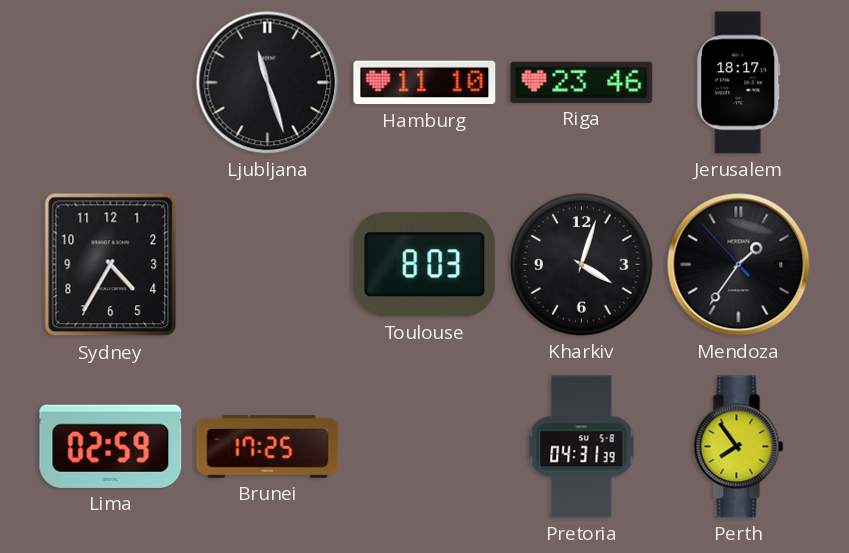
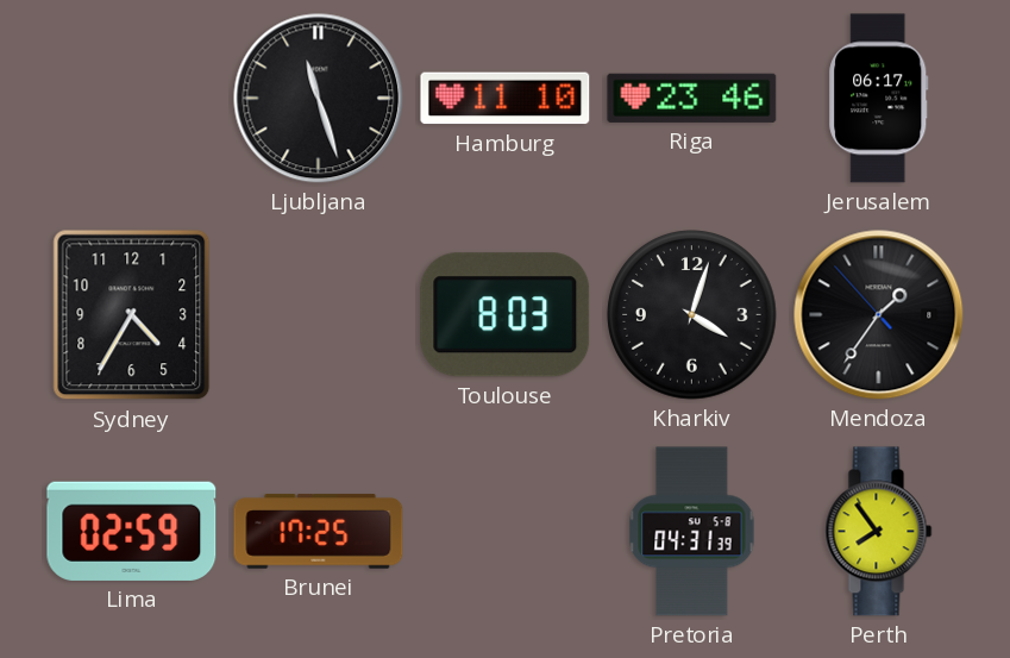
Jerusalem: 18:17 -> 06:17
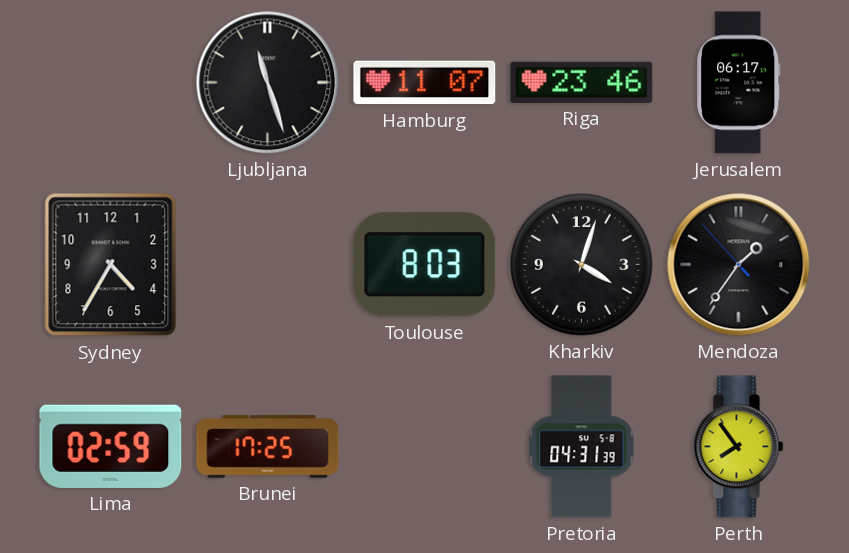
Hamburg: 11:10 -> 11:07
